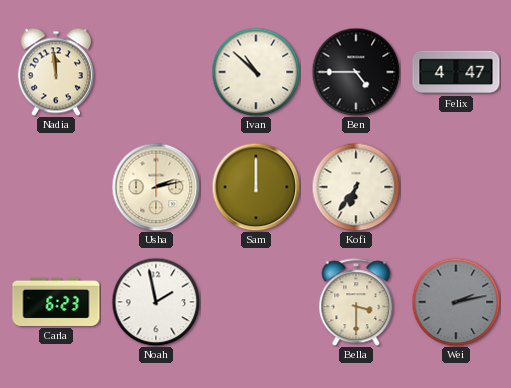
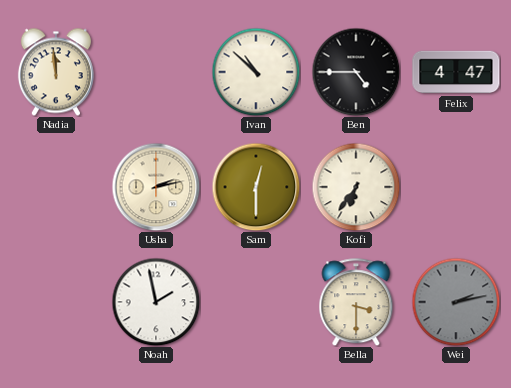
Sam: 12:00 -> 12:30
Carla: 6:23 -> none
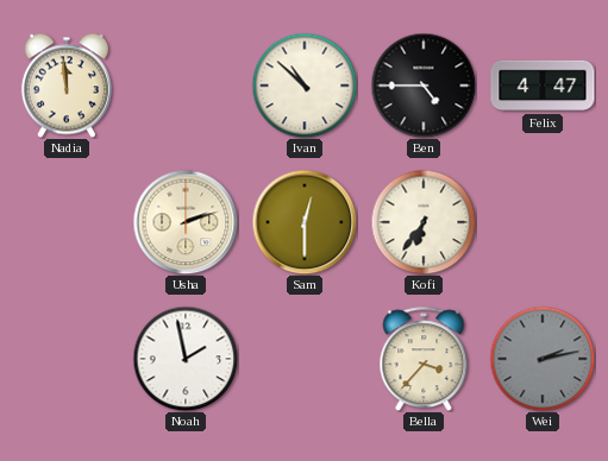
Usha: 2:13 -> 2:12
Bella: 3:30 -> 3:37
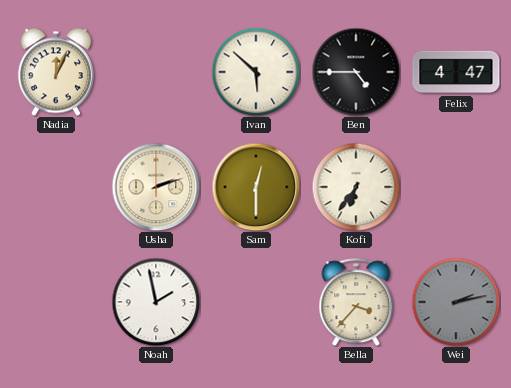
Nadia: 11:59 -> 12:04
Ivan: 10:52 -> 5:52
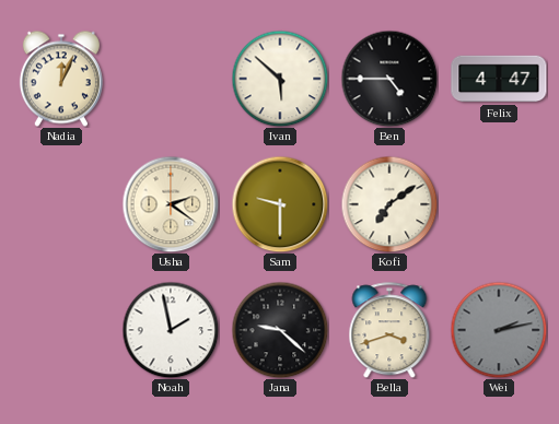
Usha: 2:12 -> 2:21
Sam: 12:30 -> 9:30
Kofi: 6:36 -> 7:09
Jana: none -> 9:22
Bella: 3:37 -> 3:42
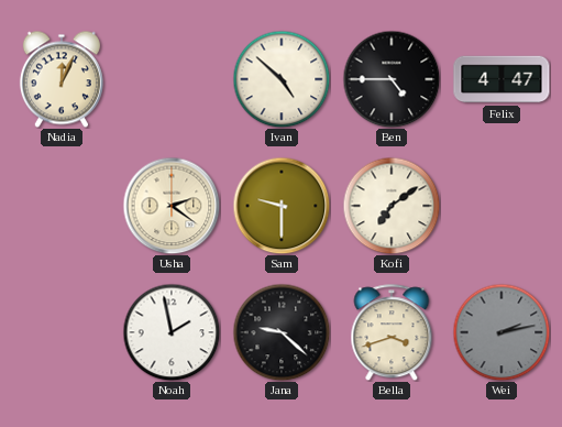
Ivan: 5:52 -> 4:52
